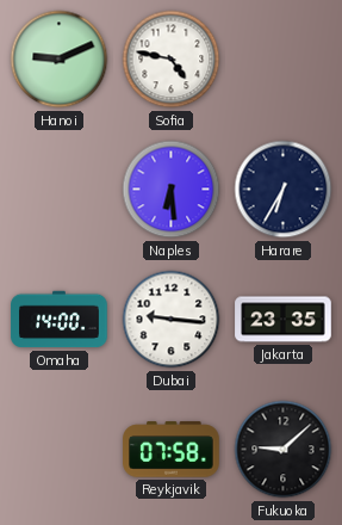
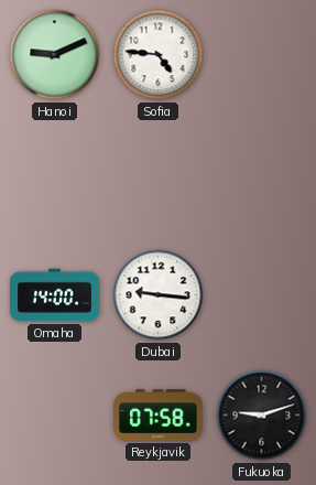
Sofia: 4:47 -> 4:46
Naples: 6:29 -> none
Harare: 6:35 -> none
Jakarta: 23:35 -> none
Fukuoka: 9:08 -> 9:12
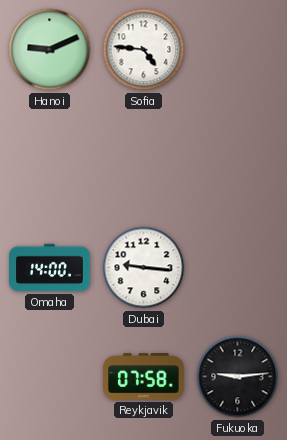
Fukuoka: 9:12 -> 9:14
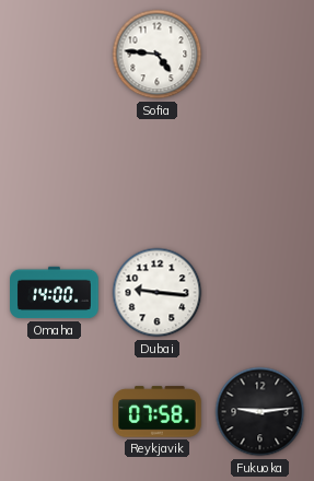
Hanoi: 9:11 -> none
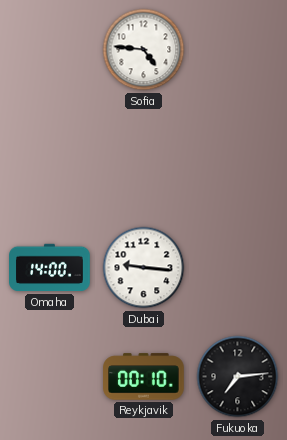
Reykjavik: 07:58 -> 00:10
Fukuoka: 9:14 -> 7:14
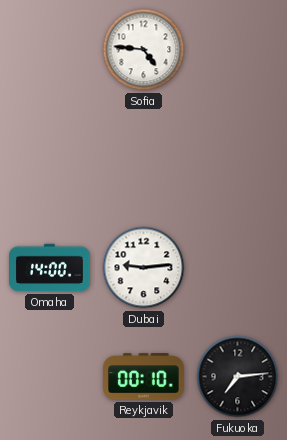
Dubai: 9:16 -> 9:14
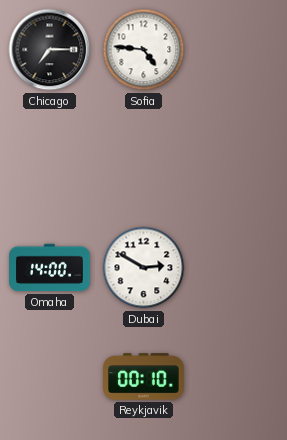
Chicago: none -> 7:15
Dubai: 9:14 -> 2:50
Fukuoka: 7:14 -> none
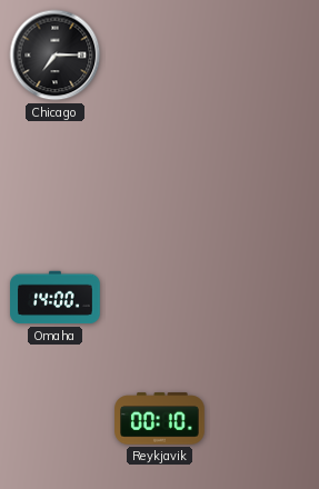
Sofia: 4:46 -> none
Dubai: 2:50 -> none
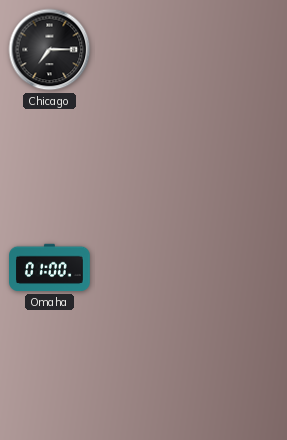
Omaha: 14:00 -> 01:00
Reykjavik: 00:10 -> none
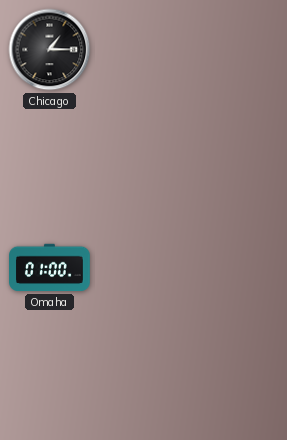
Chicago: 7:15 -> 1:15
